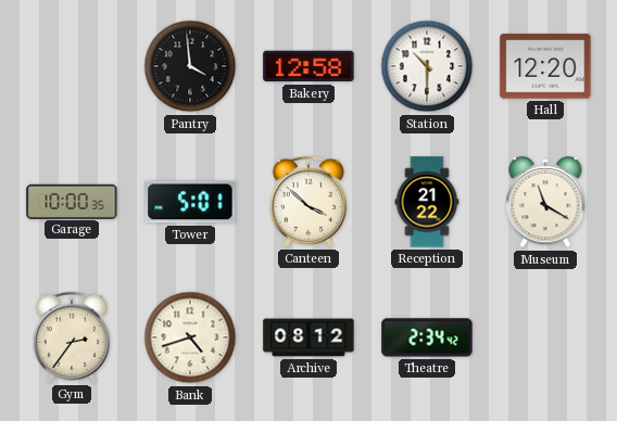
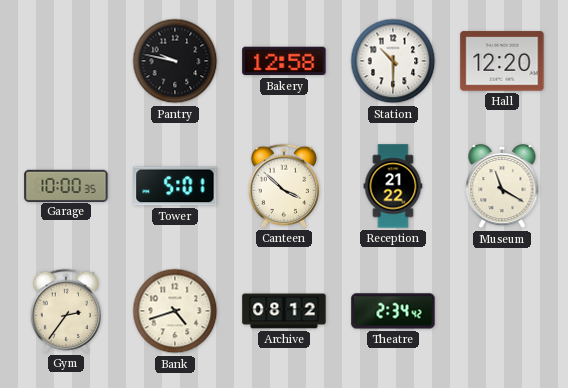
Pantry: 3:59 -> 9:47
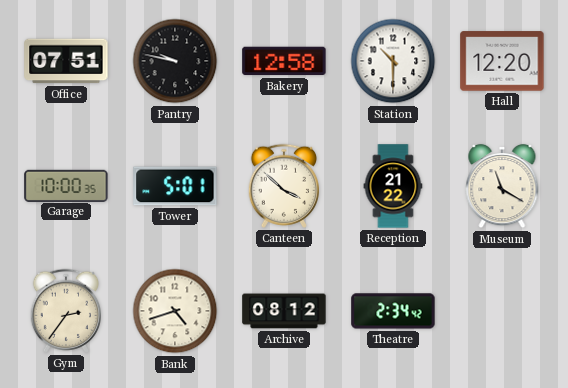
Office: none -> 07:51
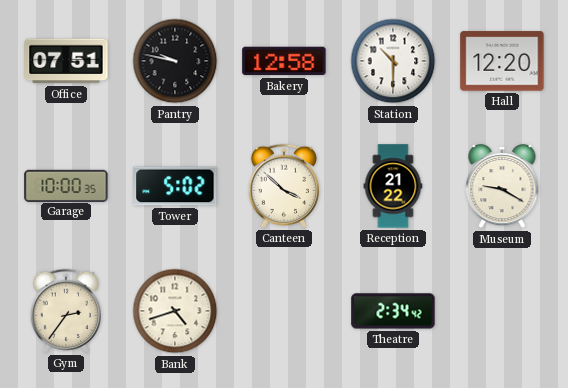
Tower: 5:01 -> 5:02
Museum: 11:20 -> 9:20
Archive: 08:12 -> none
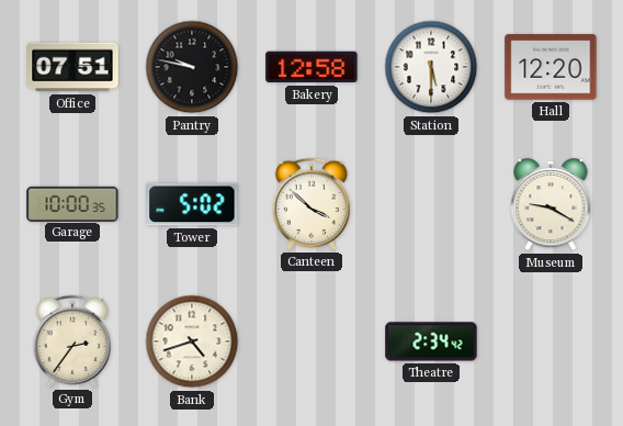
Station: 10:30 -> 5:30
Reception: 21:22 -> none
